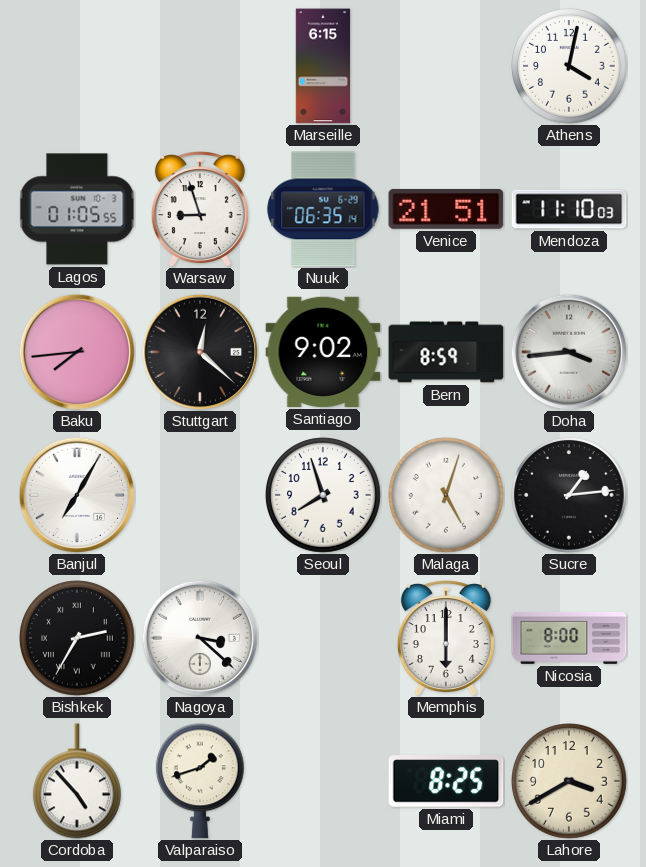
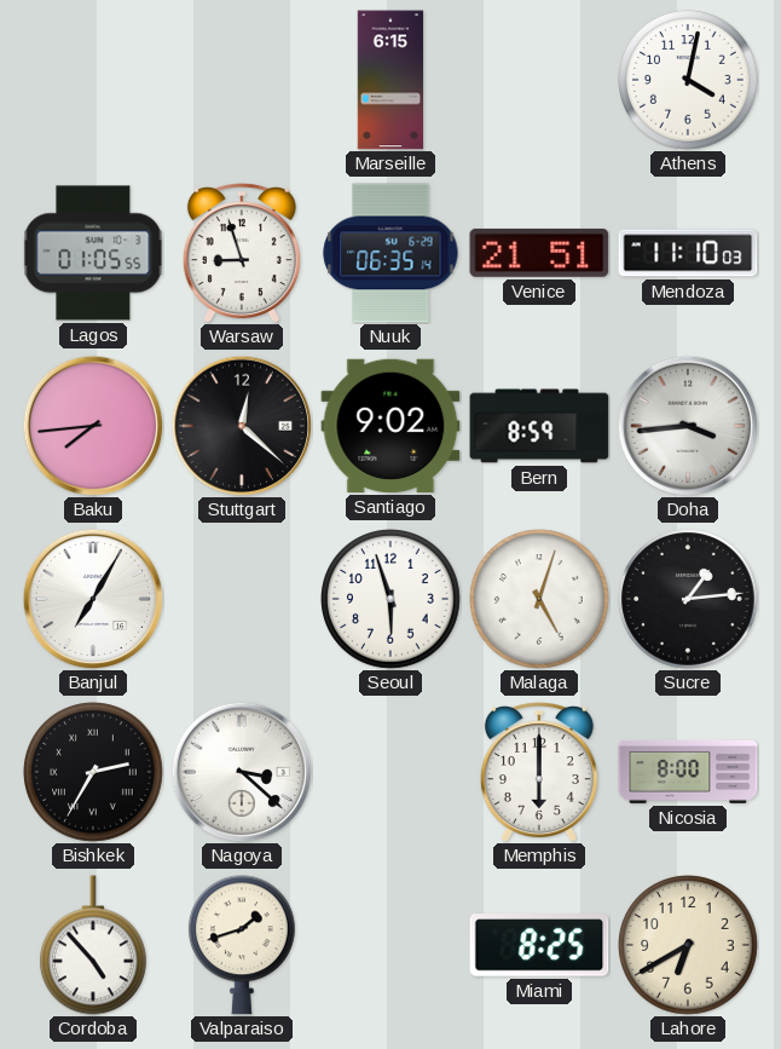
Seoul: 7:57 -> 5:57
Lahore: 3:40 -> 6:40
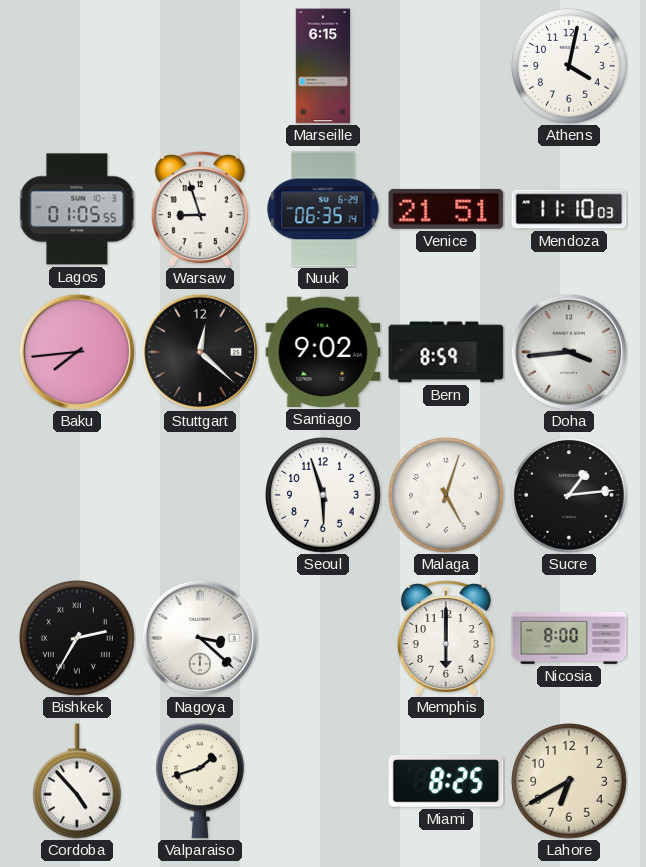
Banjul: 7:05 -> none
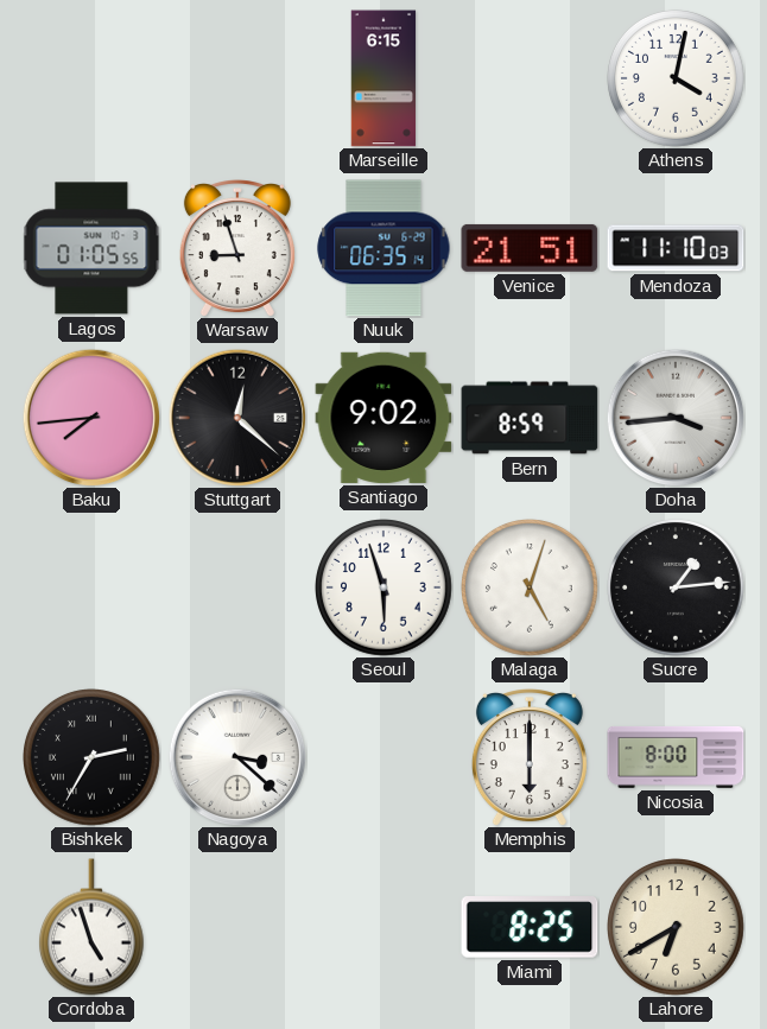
Cordoba: 4:53 -> 4:57
Valparaiso: 1:42 -> none
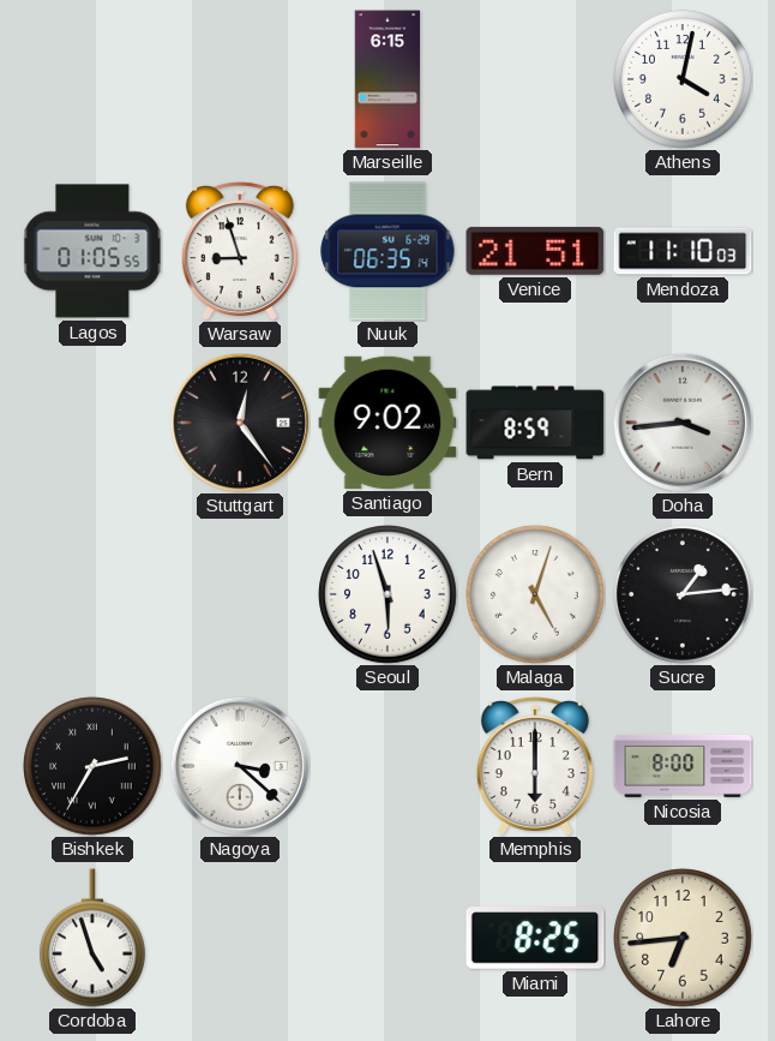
Baku: 7:44 -> none
Stuttgart: 12:22 -> 12:24
Lahore: 6:40 -> 6:44
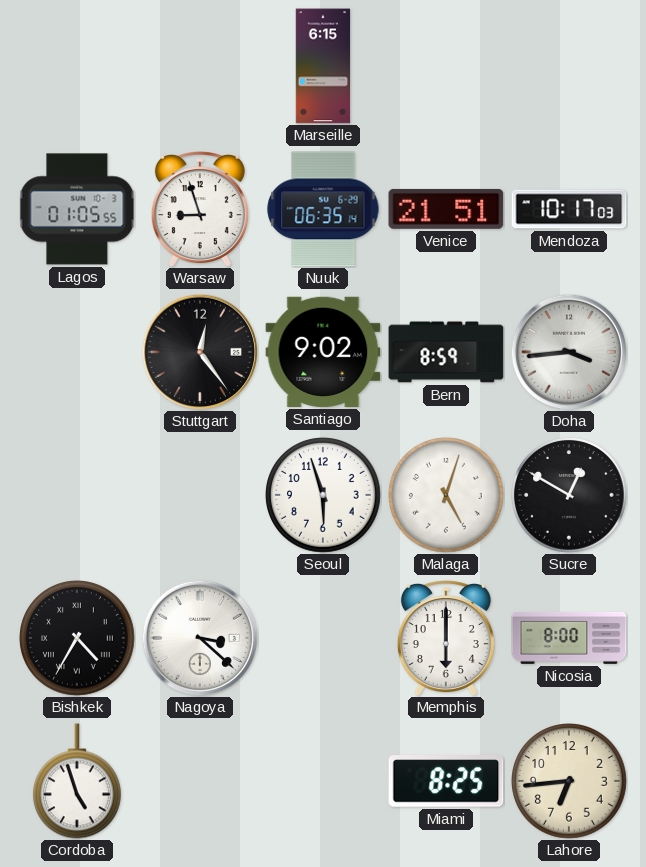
Athens: 4:02 -> none
Mendoza: 11:10 -> 10:17
Sucre: 1:14 -> 12:50
Bishkek: 2:35 -> 4:35
